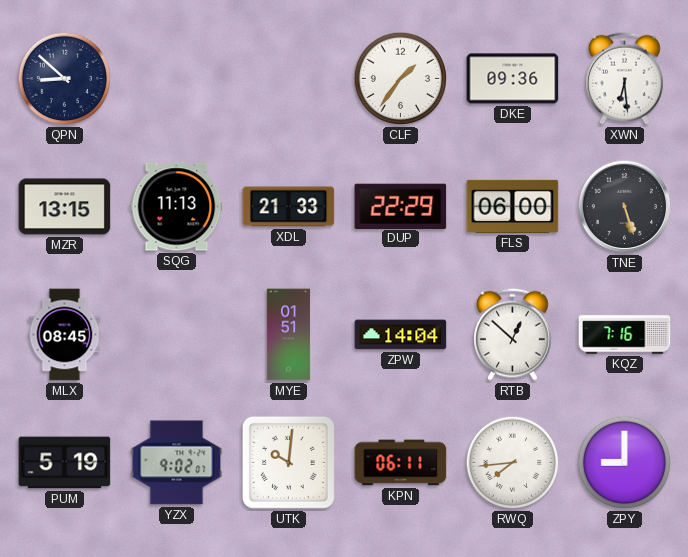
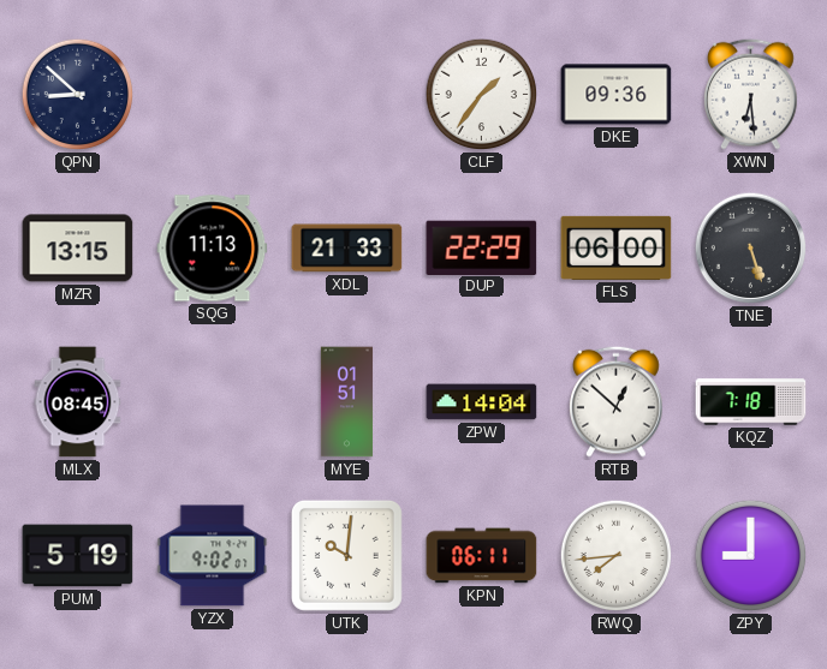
KQZ: 7:16 -> 7:18
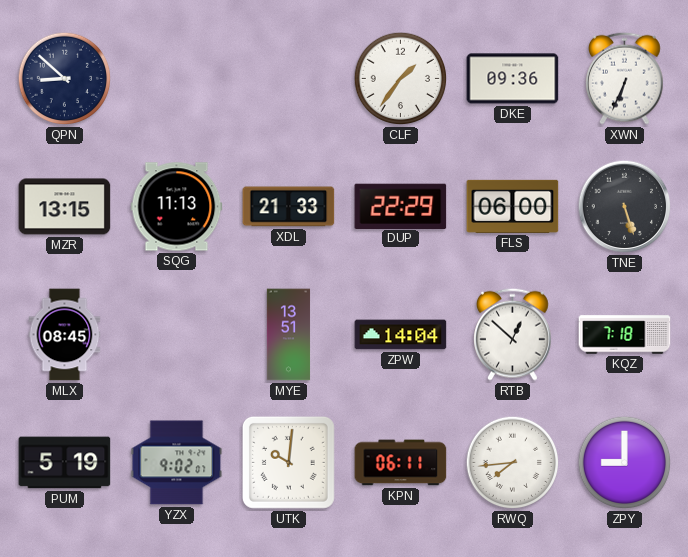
XWN: 6:29 -> 6:34
MYE: 01:51 -> 13:51
